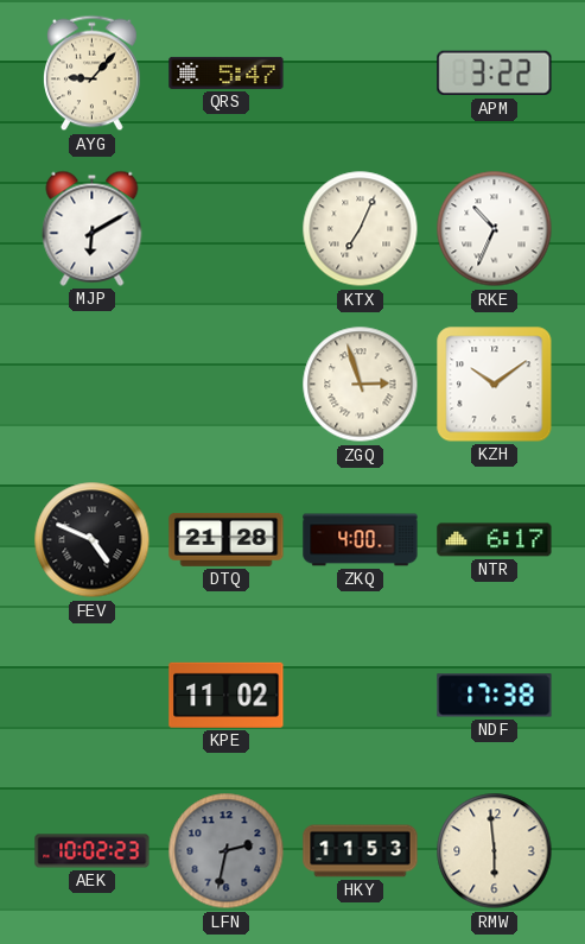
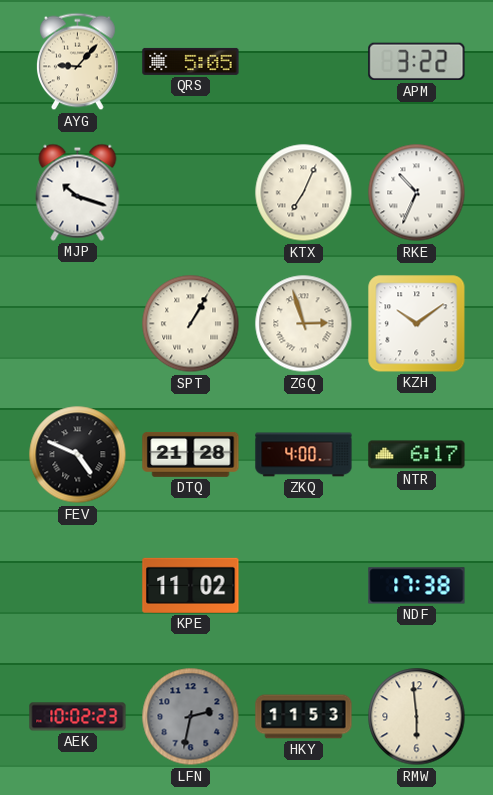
QRS: 5:47 -> 5:05
MJP: 6:10 -> 10:18
SPT: none -> 1:05
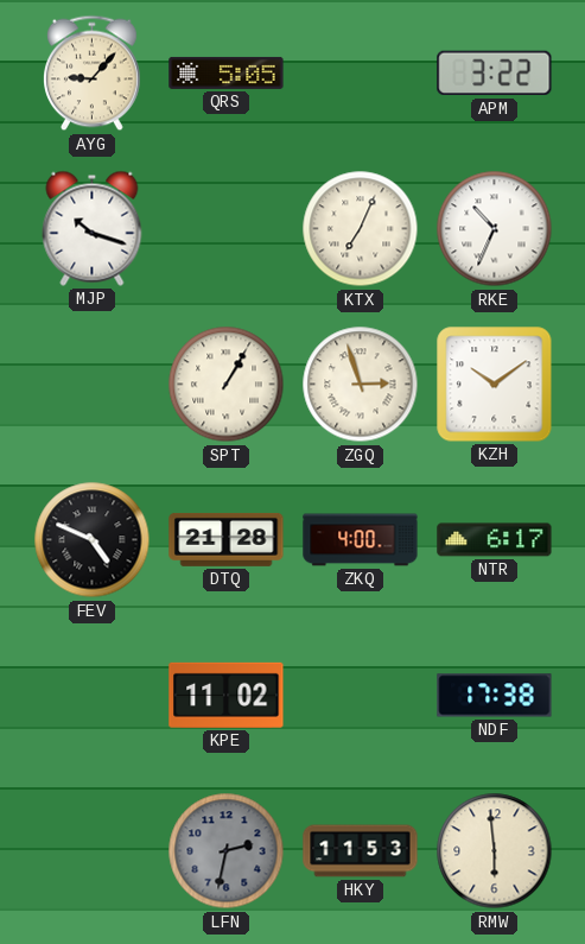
AEK: 10:02 -> none
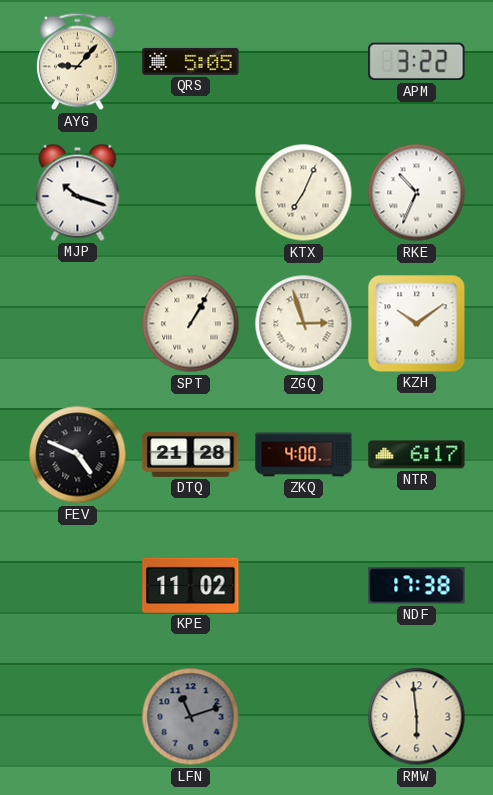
LFN: 2:32 -> 11:12
HKY: 11:53 -> none
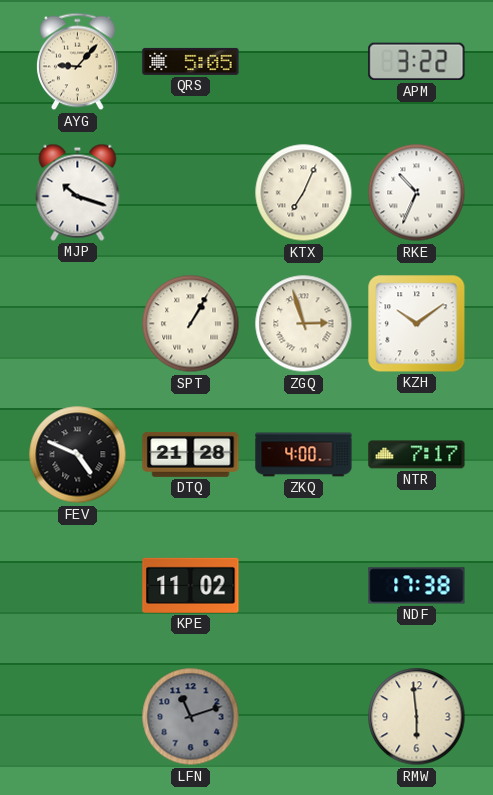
NTR: 6:17 -> 7:17
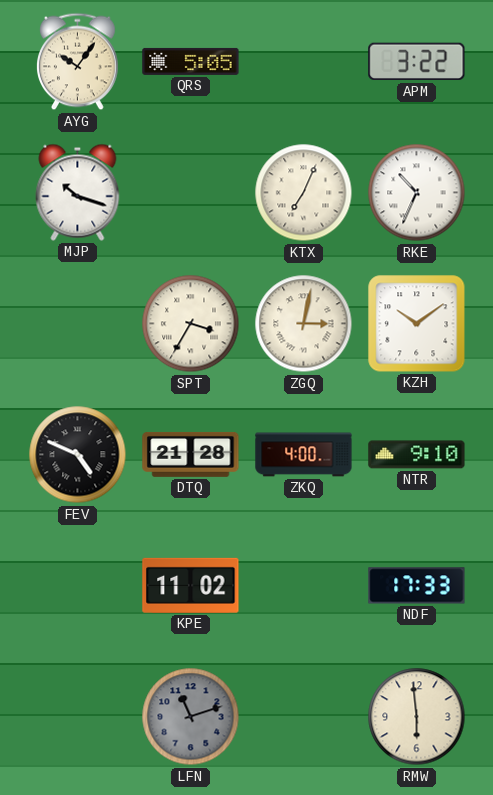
AYG: 9:07 -> 10:06
SPT: 1:05 -> 3:35
ZGQ: 2:57 -> 3:02
NTR: 7:17 -> 9:10
NDF: 17:38 -> 17:33
